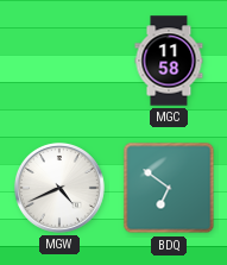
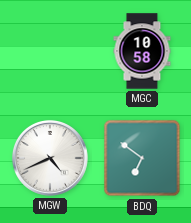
MGC: 11:58 -> 10:58
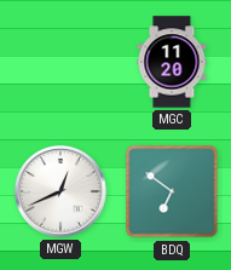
MGC: 10:58 -> 11:20
MGW: 4:41 -> 12:41
